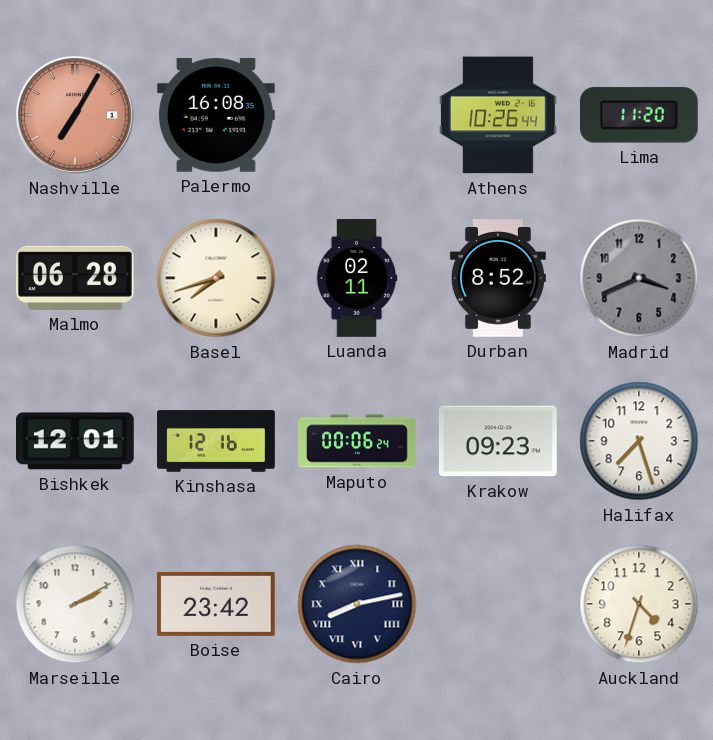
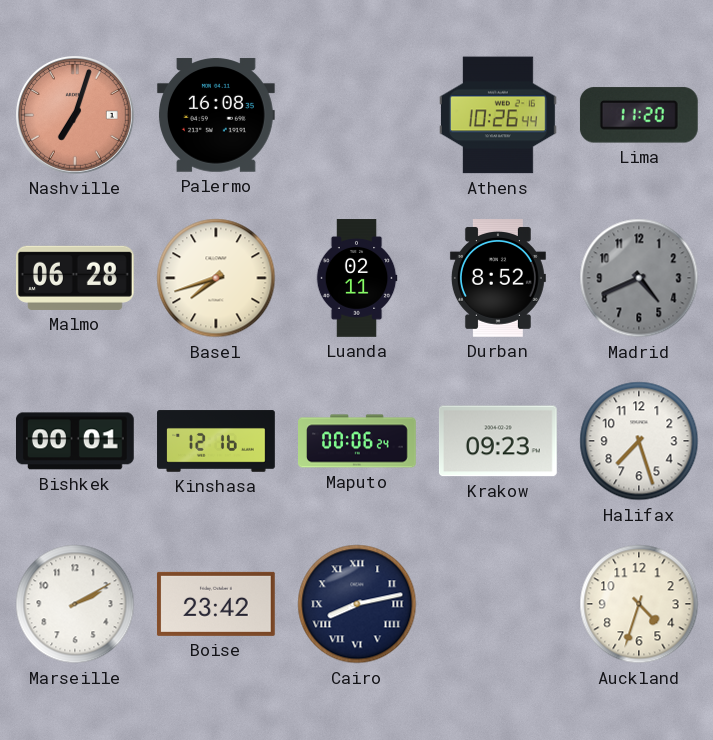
Nashville: 7:05 -> 7:03
Madrid: 3:41 -> 4:41
Bishkek: 12:01 -> 00:01
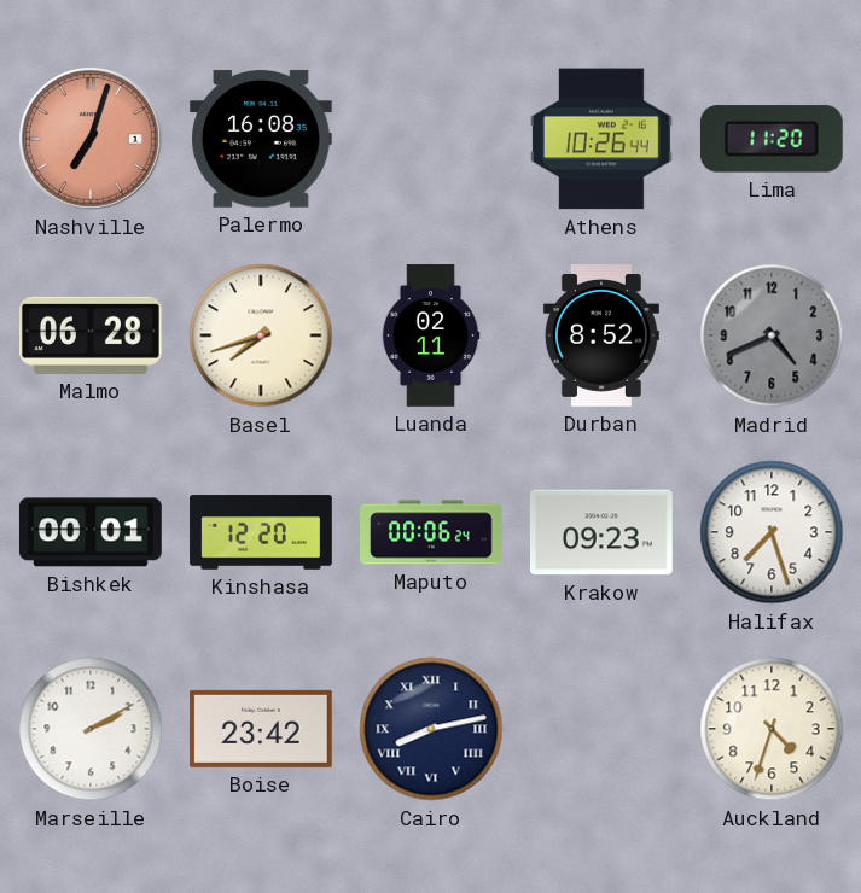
Kinshasa: 12:16 -> 12:20
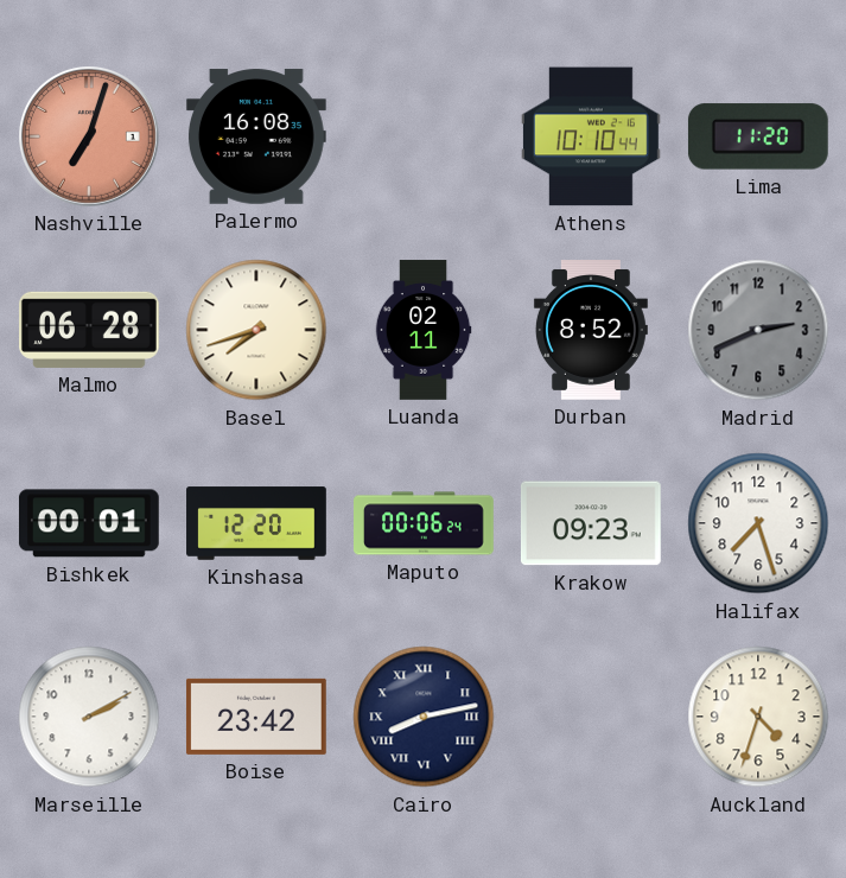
Athens: 10:26 -> 10:10
Madrid: 4:41 -> 2:41
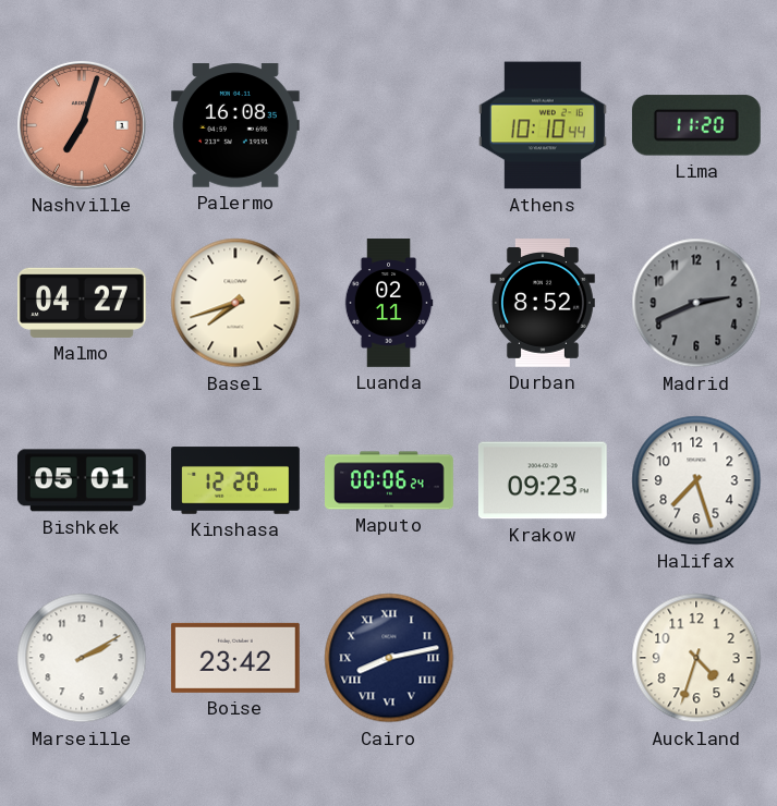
Malmo: 06:28 -> 04:27
Bishkek: 00:01 -> 05:01
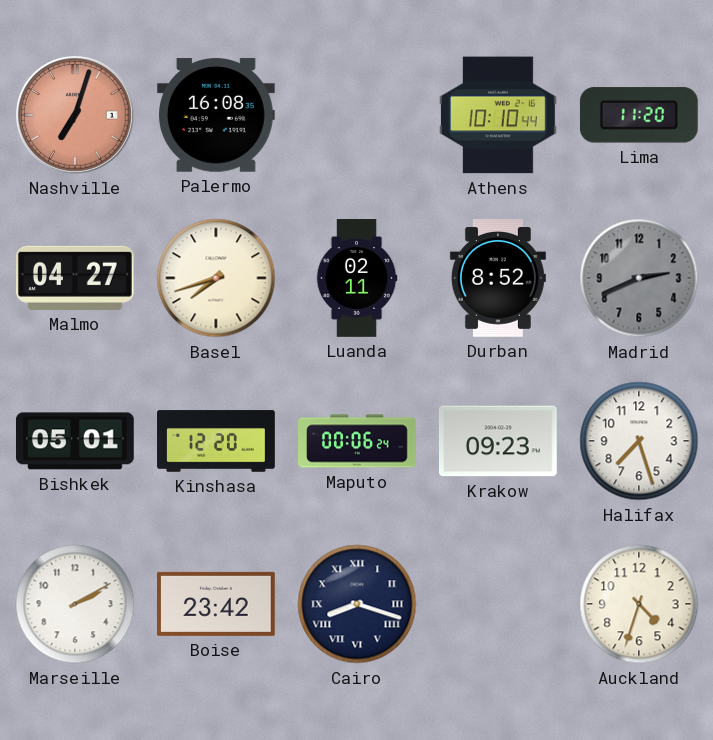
Cairo: 8:13 -> 8:18
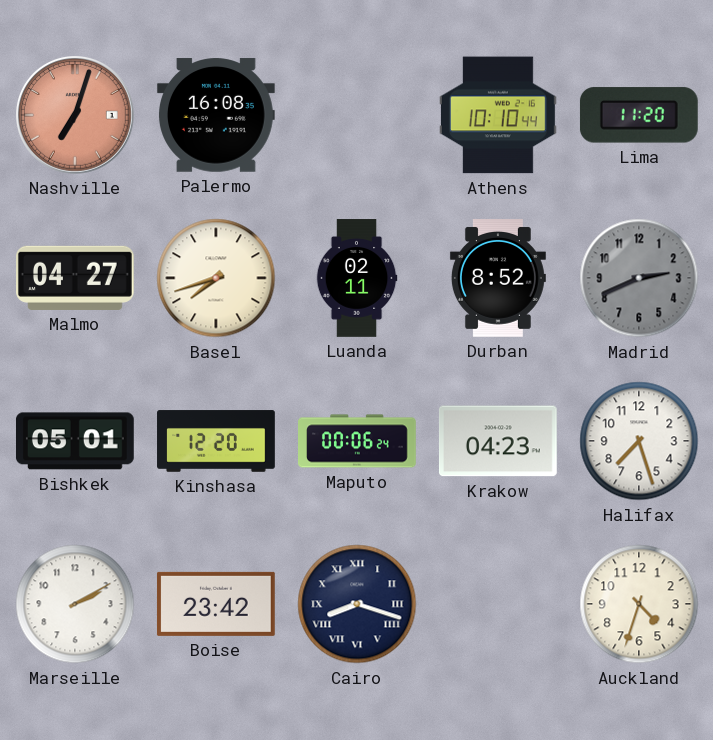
Krakow: 09:23 -> 04:23
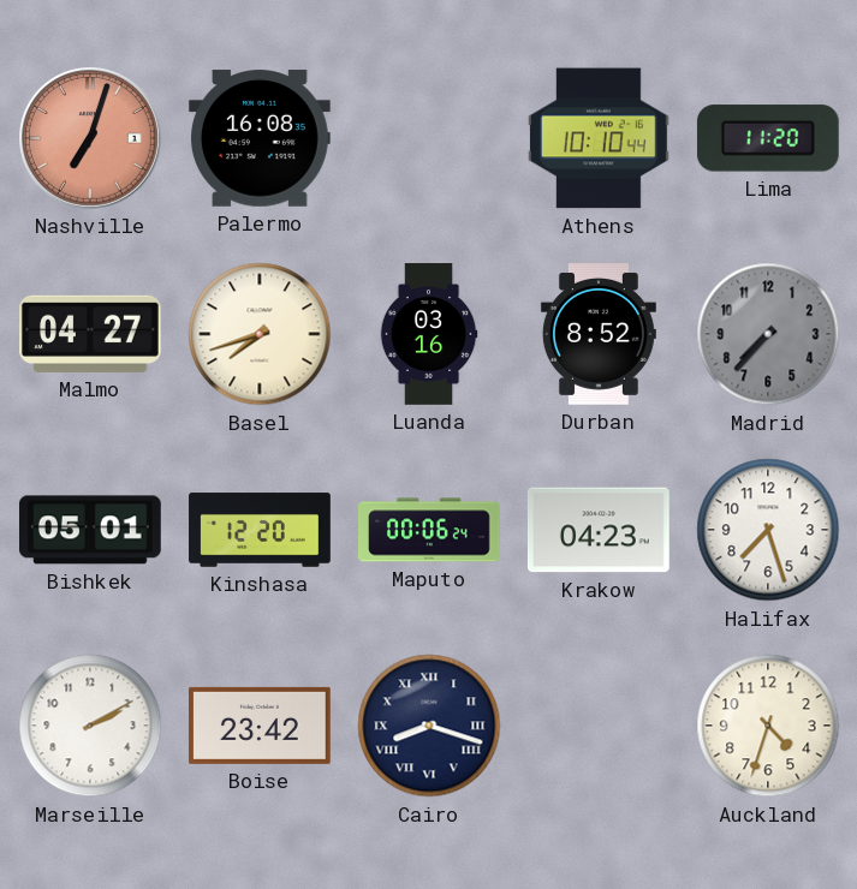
Luanda: 02:11 -> 03:16
Madrid: 2:41 -> 7:37
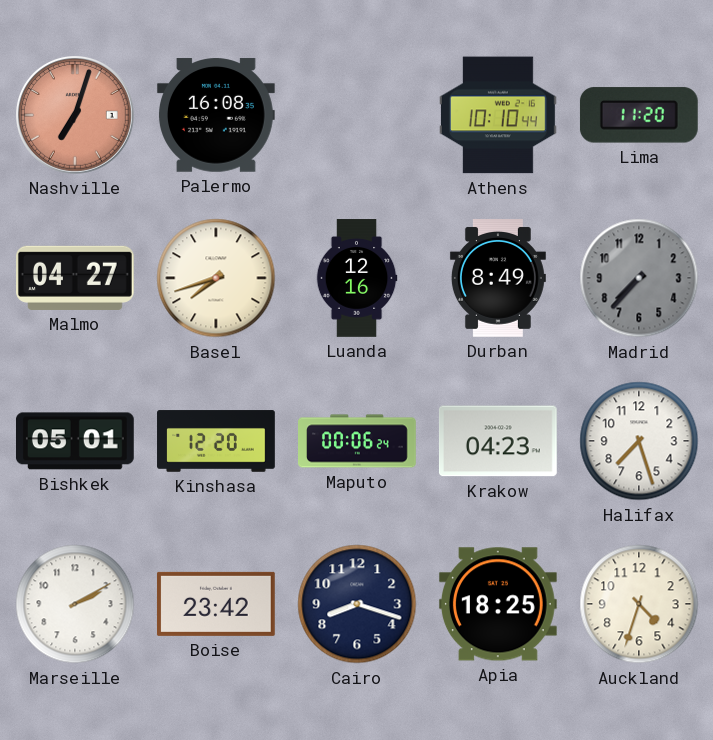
Luanda: 03:16 -> 12:16
Durban: 8:52 -> 8:49
Cairo numerals: Roman -> Arabic
Apia: none -> 18:25
